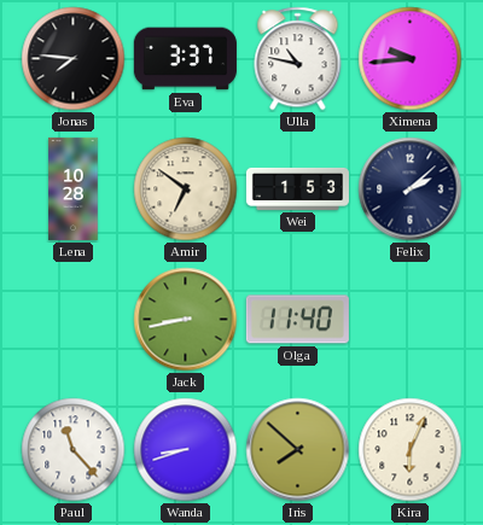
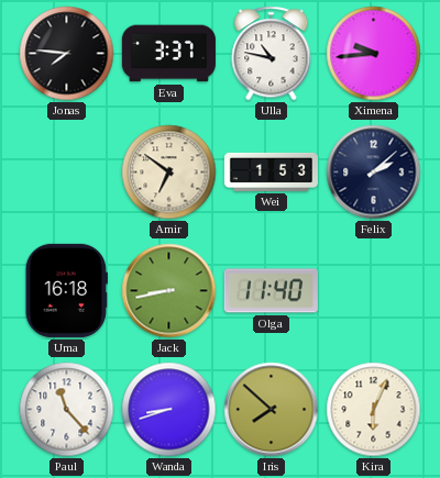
Lena: 10:28 -> none
Uma: none -> 16:18
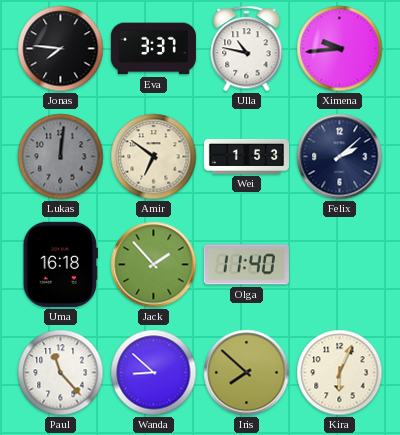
Lukas: none -> 12:01
Jack: 8:43 -> 1:53
Wanda: 8:42 -> 8:52
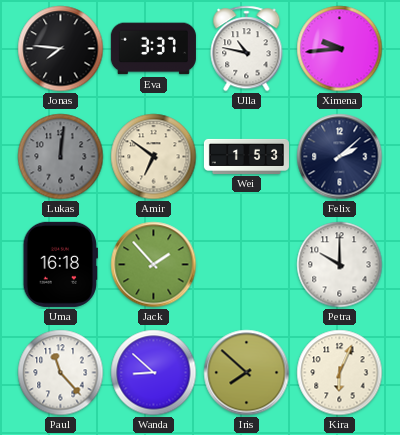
Olga: 11:40 -> none
Petra: none -> 10:00
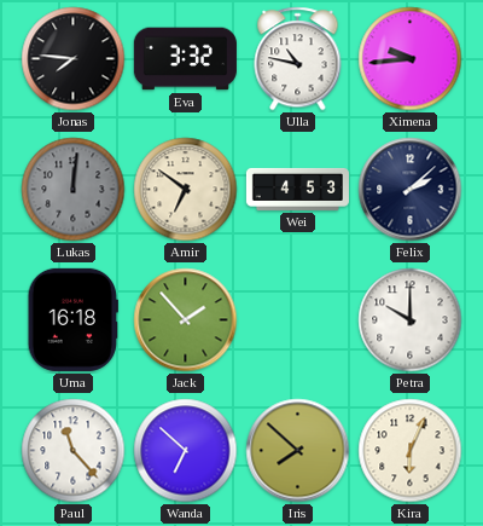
Eva: 3:37 -> 3:32
Wei: 1:53 -> 4:53
Wanda: 8:52 -> 6:52
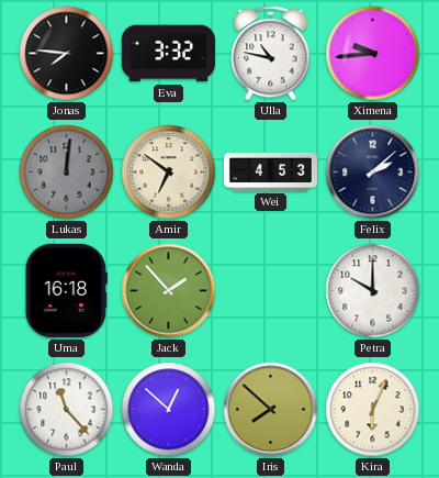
Wanda: 6:52 -> 12:52
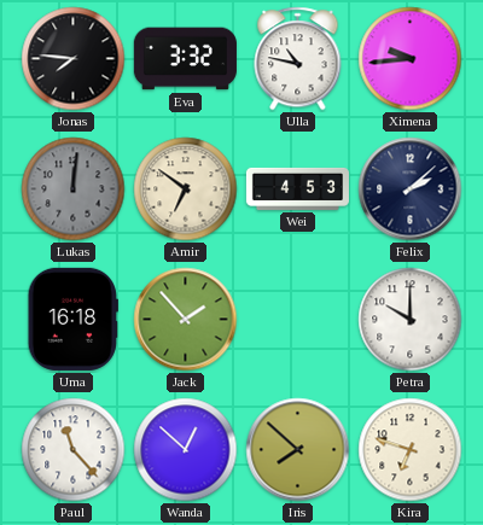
Kira: 6:04 -> 6:48
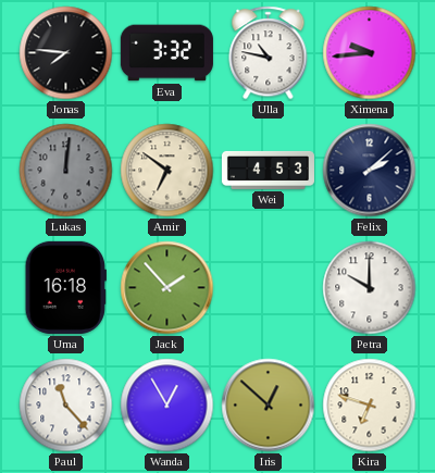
Wanda: 12:52 -> 12:55
Iris: 7:52 -> 12:52
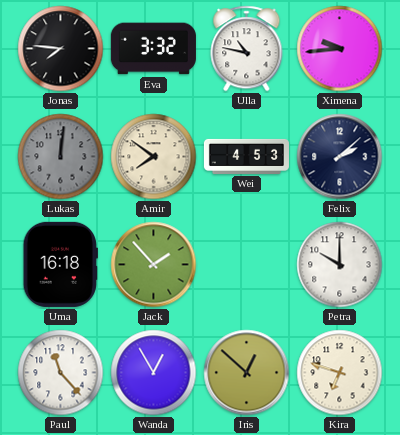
Amir: 6:51 -> 7:51
